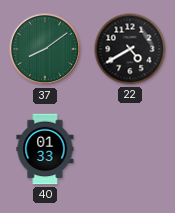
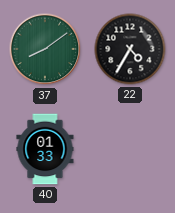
22: 4:40 -> 4:35
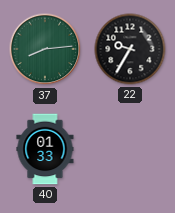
37: 8:09 -> 8:14
22: 4:35 -> 9:35
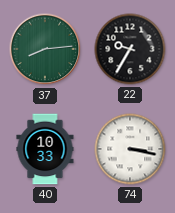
40: 01:33 -> 10:33
74: none -> 3:17
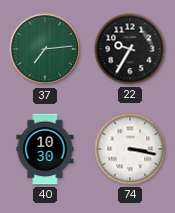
37: 8:14 -> 7:14
40: 10:33 -> 10:30
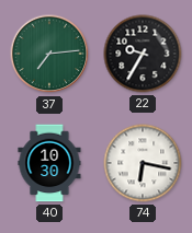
74: 3:17 -> 6:17
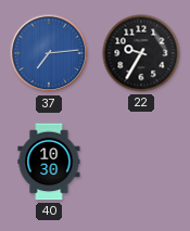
37 dial: green -> blue
74: 6:17 -> none
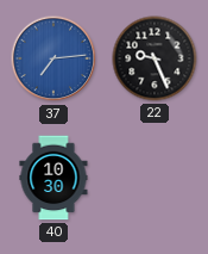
22: 9:35 -> 9:26
